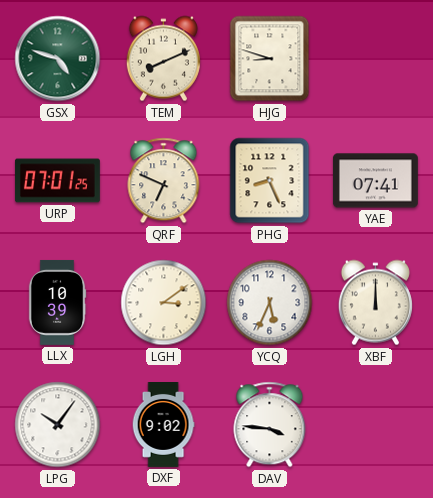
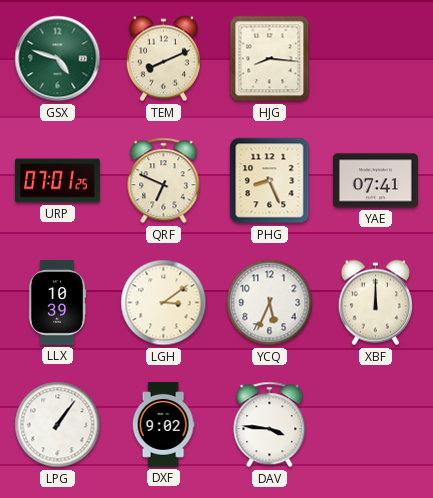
HJG: 8:48 -> 8:16
LPG: 10:06 -> 1:06
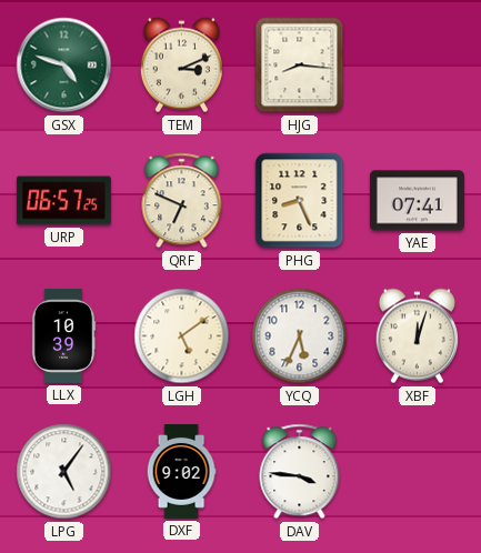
TEM: 8:11 -> 3:11
URP: 07:01 -> 06:57
LGH: 3:09 -> 5:09
XBF: 12:00 -> 12:03
LPG: 1:06 -> 5:06
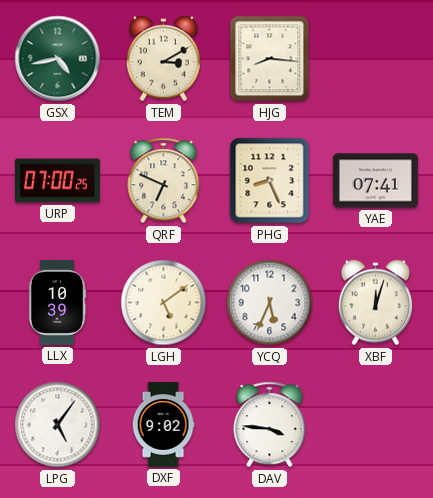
GSX: 4:48 -> 4:43
TEM: 3:11 -> 3:10
URP: 06:57 -> 07:00
